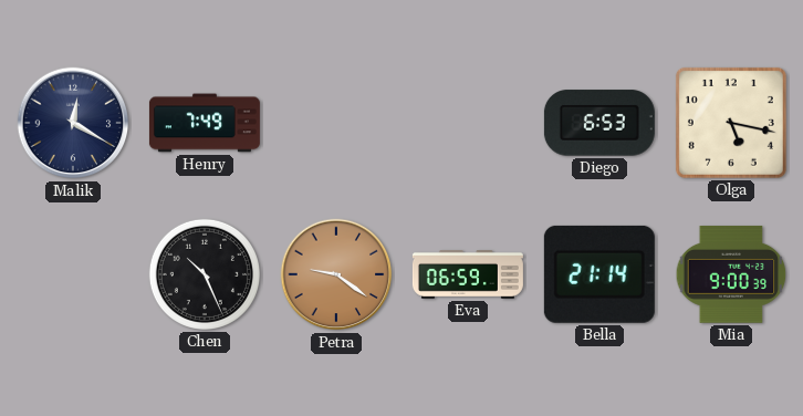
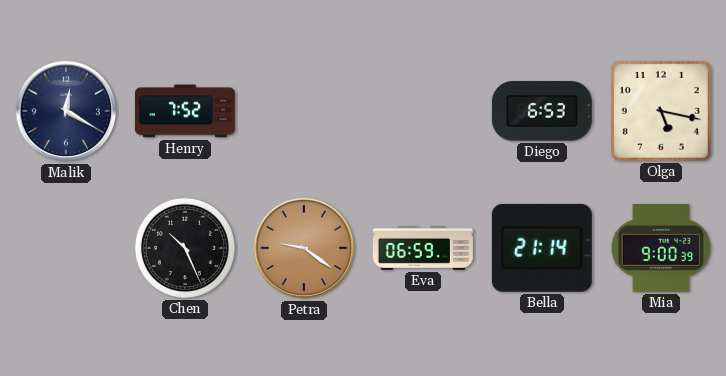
Henry: 7:49 -> 7:52
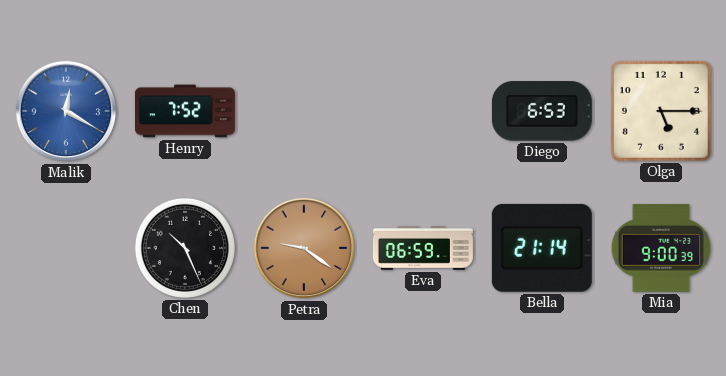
Malik dial: navy -> blue
Olga: 5:17 -> 5:15
